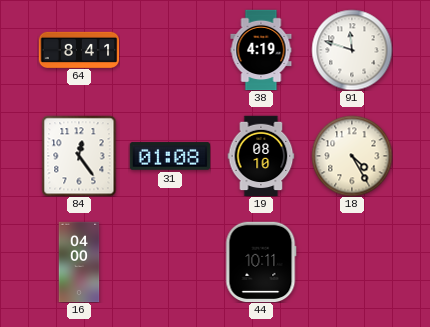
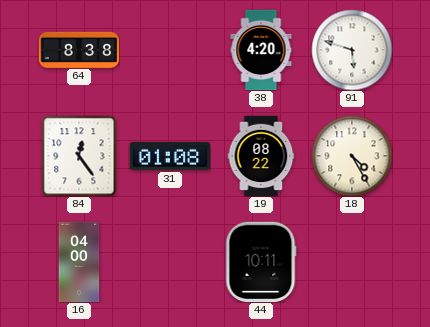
64: 8:41 -> 8:38
38: 4:19 -> 4:20
91: 11:48 -> 5:48
19: 08:10 -> 08:22
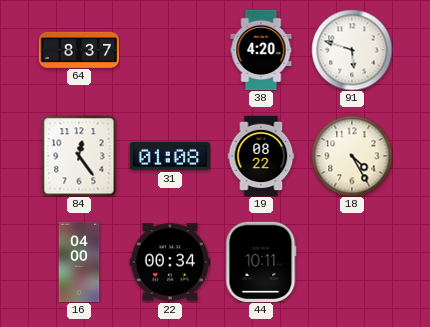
64: 8:38 -> 8:37
22: none -> 00:34
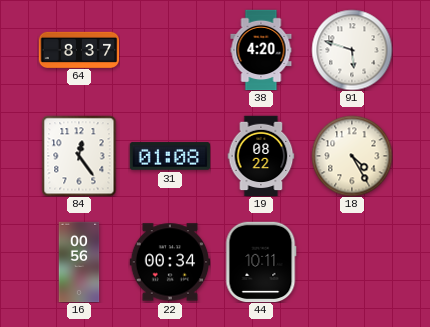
16: 04:00 -> 00:56
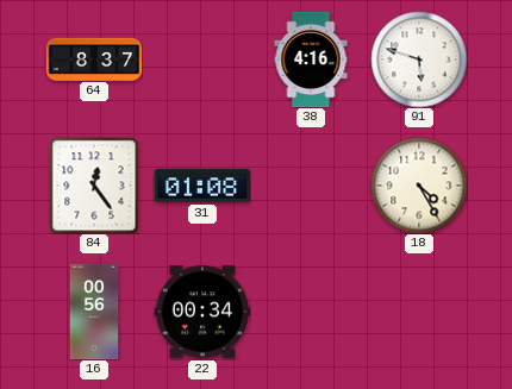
38: 4:20 -> 4:16
19: 08:22 -> none
44: 10:11 -> none
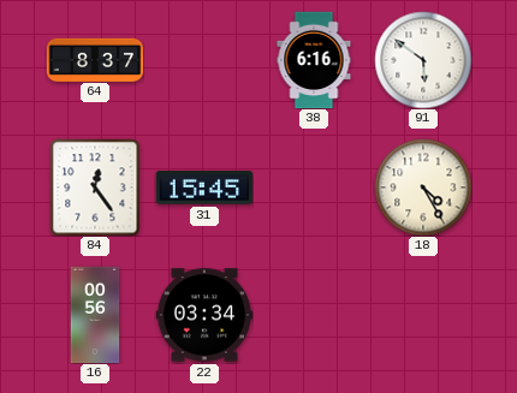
38: 4:16 -> 6:16
91: 5:48 -> 5:51
31: 01:08 -> 15:45
22: 00:34 -> 03:34
